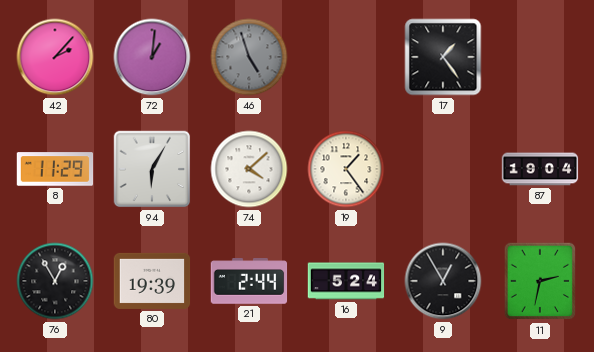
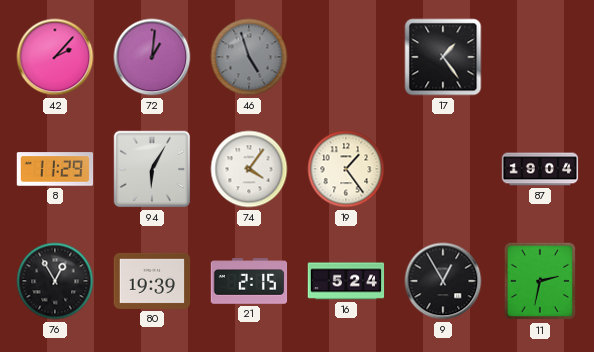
74: 4:08 -> 4:06
21: 2:44 -> 2:15
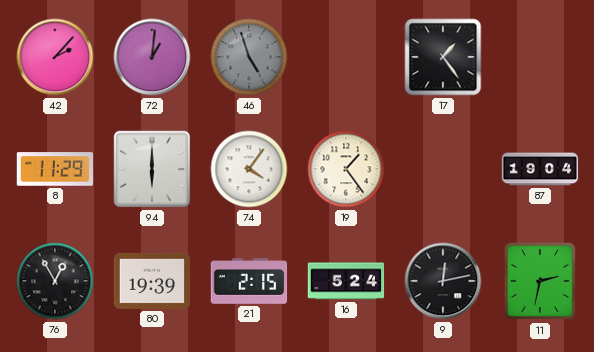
94: 6:05 -> 6:00
9: 12:55 -> 12:13
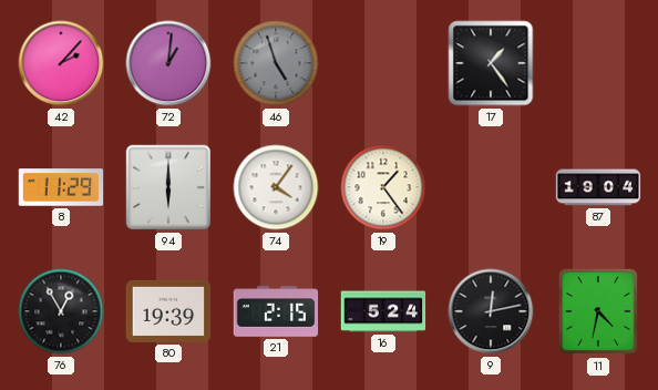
11: 2:32 -> 4:32
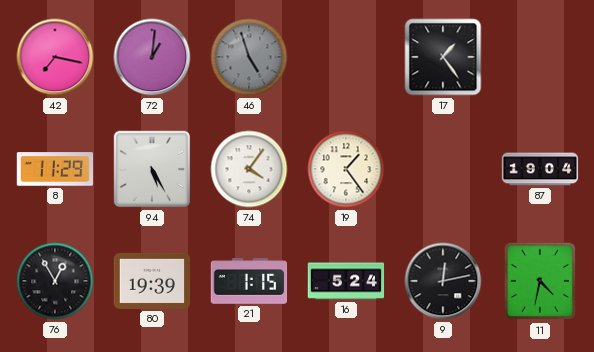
42: 2:07 -> 7:17
94: 6:00 -> 5:25
21: 2:15 -> 1:15
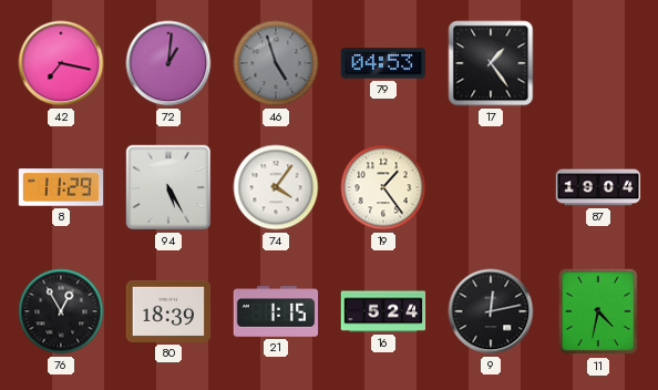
79: none -> 04:53
80: 19:39 -> 18:39
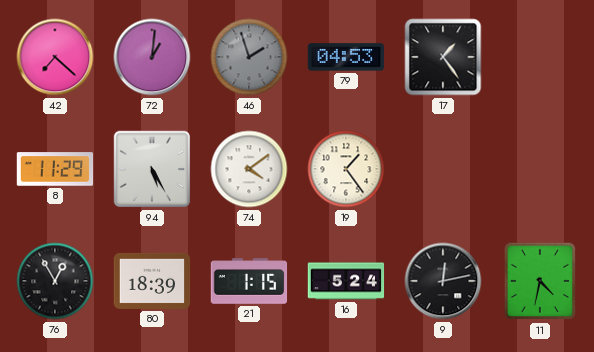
42: 7:17 -> 7:22
46: 4:57 -> 1:57
74: 4:06 -> 4:09
87: 19:04 -> none
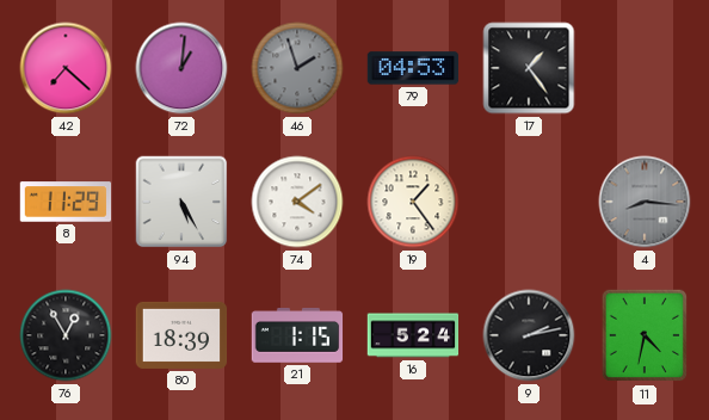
4: none -> 8:16
9: 12:13 -> 2:13
